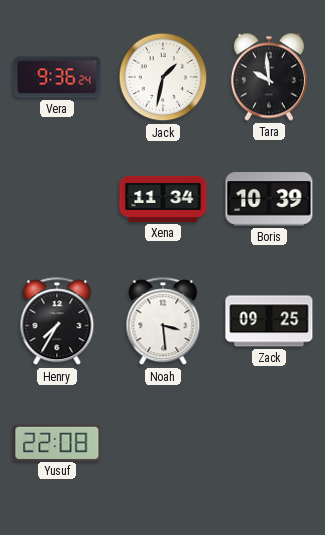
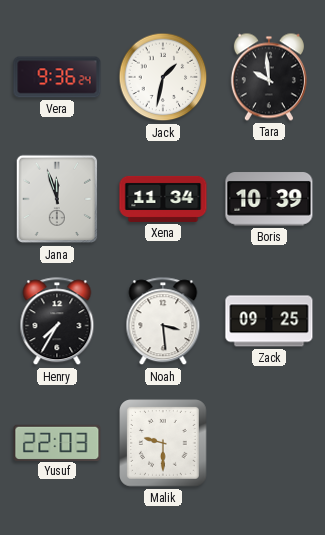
Jana: none -> 11:57
Yusuf: 22:08 -> 22:03
Malik: none -> 9:30
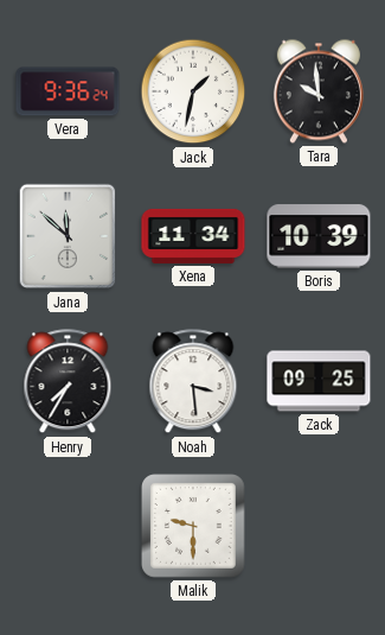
Jana: 11:57 -> 11:52
Yusuf: 22:03 -> none
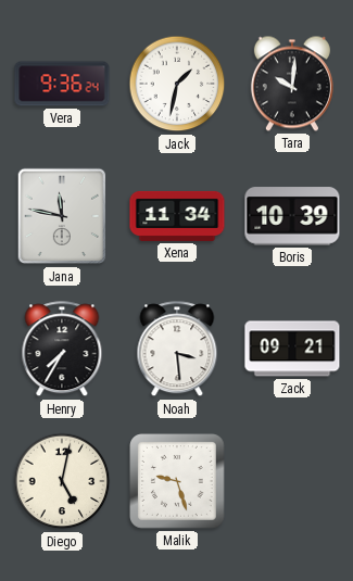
Tara: 9:59 -> 10:01
Jana: 11:52 -> 11:47
Zack: 09:25 -> 09:21
Diego: none -> 5:02
Malik: 9:30 -> 9:27
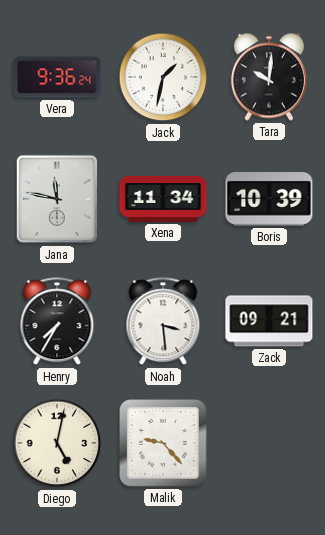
Malik: 9:27 -> 9:23
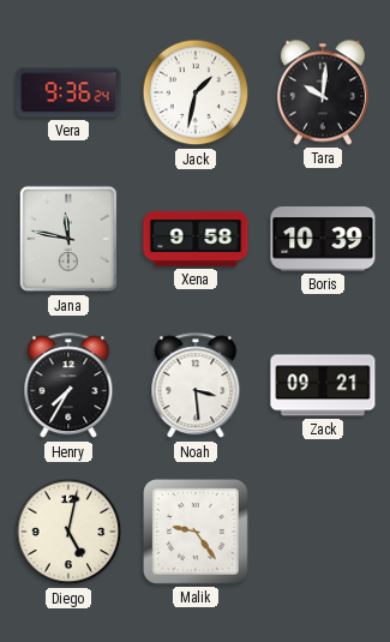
Xena: 11:34 -> 9:58
Malik: 9:23 -> 9:24
